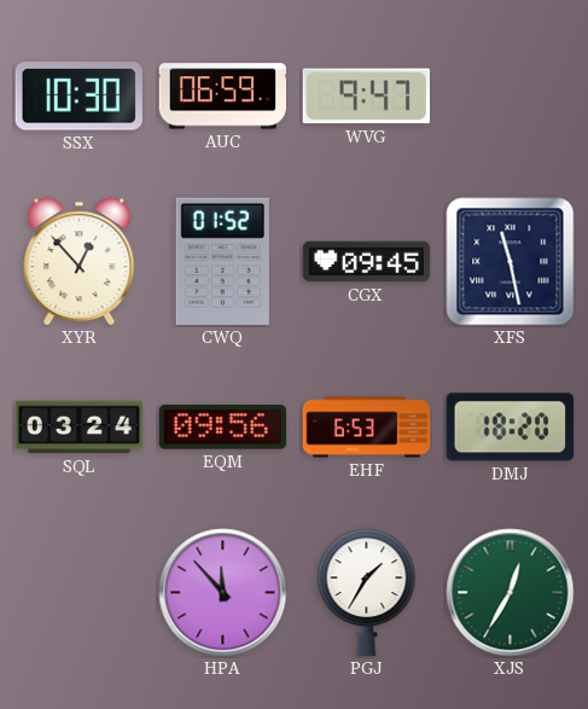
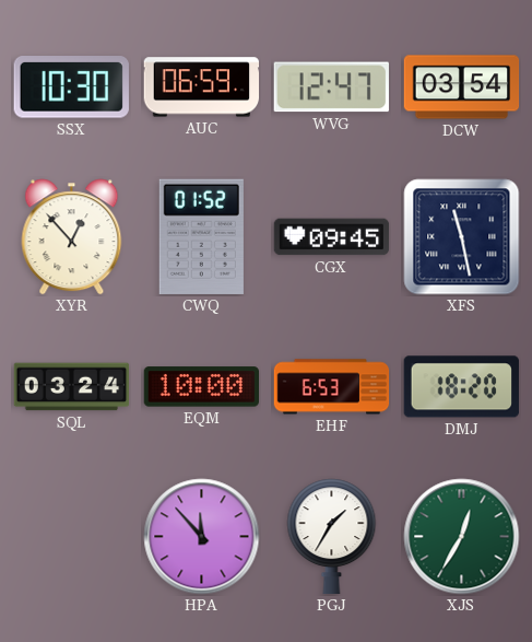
WVG: 9:47 -> 12:47
DCW: none -> 03:54
EQM: 09:56 -> 10:00
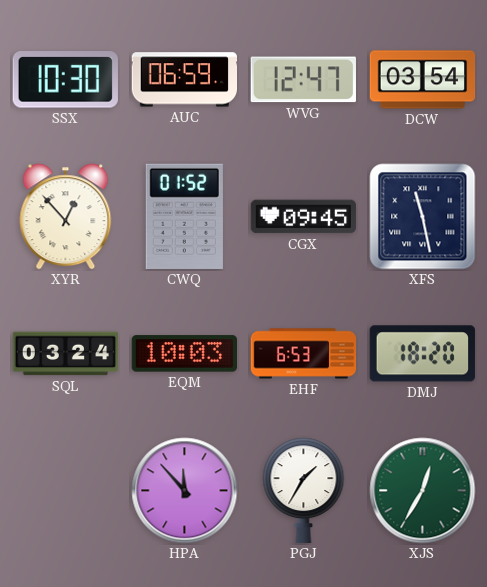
EQM: 10:00 -> 10:03
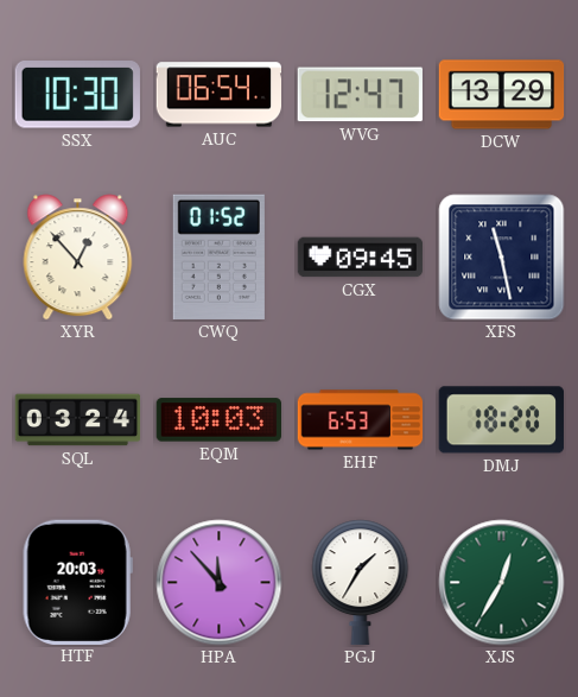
AUC: 06:59 -> 06:54
DCW: 03:54 -> 13:29
HTF: none -> 20:03
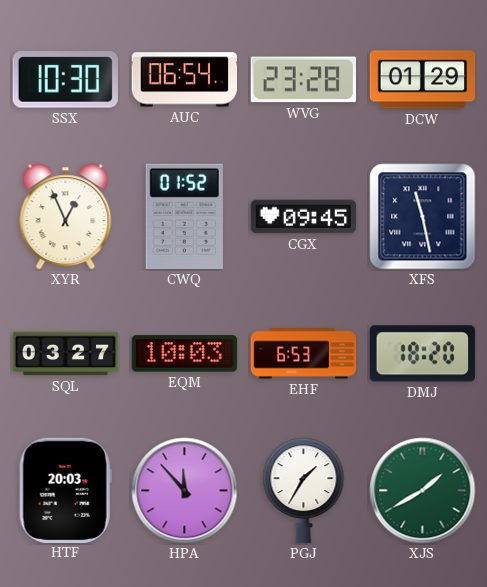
WVG: 12:47 -> 23:28
DCW: 13:29 -> 01:29
XYR: 12:53 -> 12:56
SQL: 03:24 -> 03:27
XJS: 12:35 -> 1:40
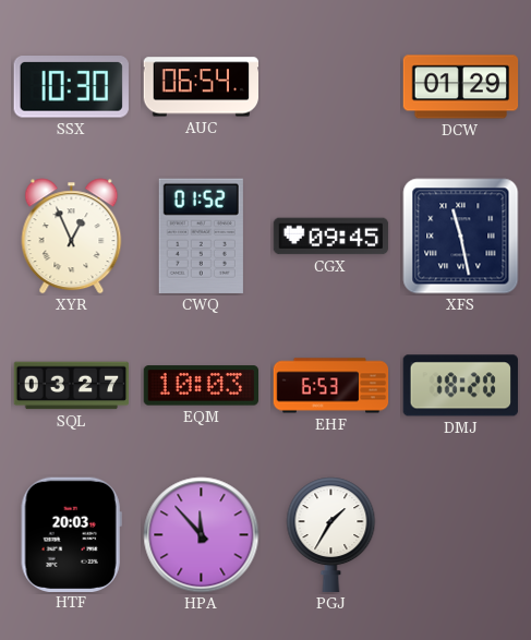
WVG: 23:28 -> none
XJS: 1:40 -> none
